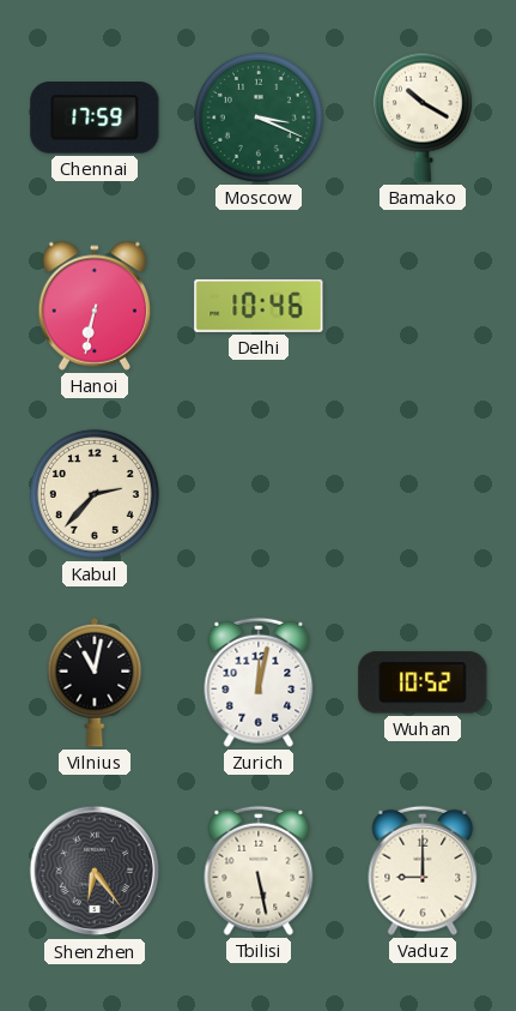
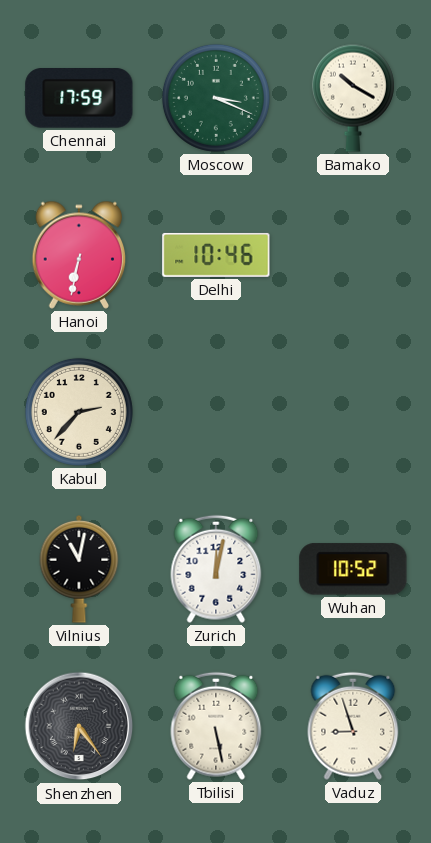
Vaduz: 9:00 -> 8:57
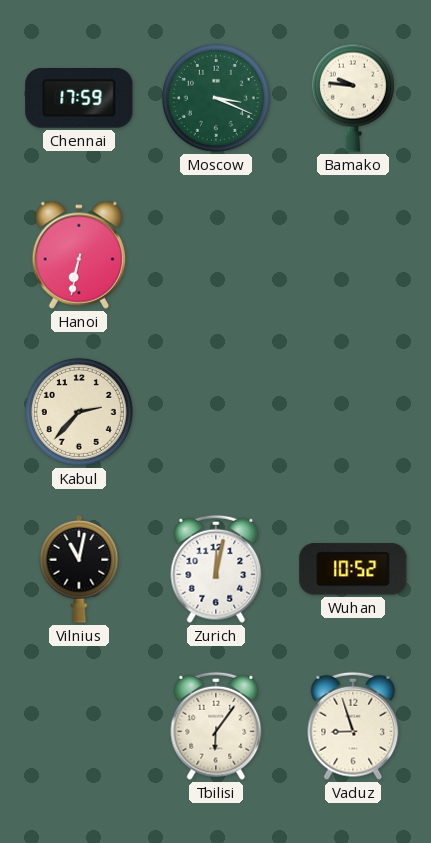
Bamako: 10:20 -> 9:46
Delhi: 10:46 -> none
Shenzhen: 6:24 -> none
Tbilisi: 5:28 -> 6:06
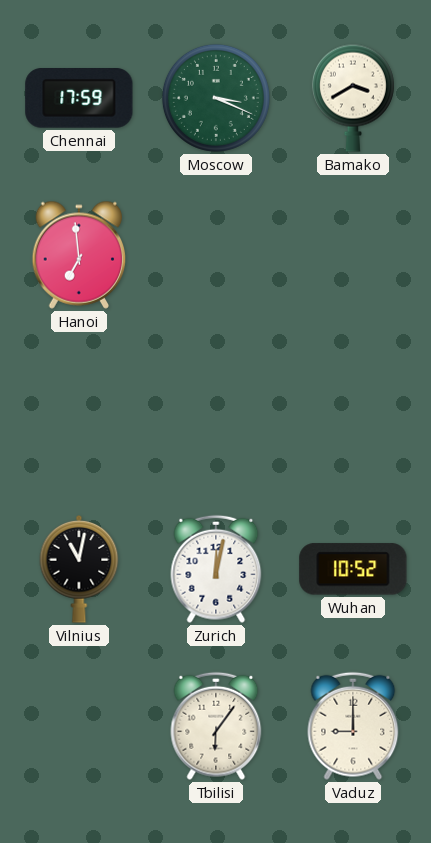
Bamako: 9:46 -> 3:40
Hanoi: 6:32 -> 6:59
Kabul: 2:37 -> none
Vaduz: 8:57 -> 9:00
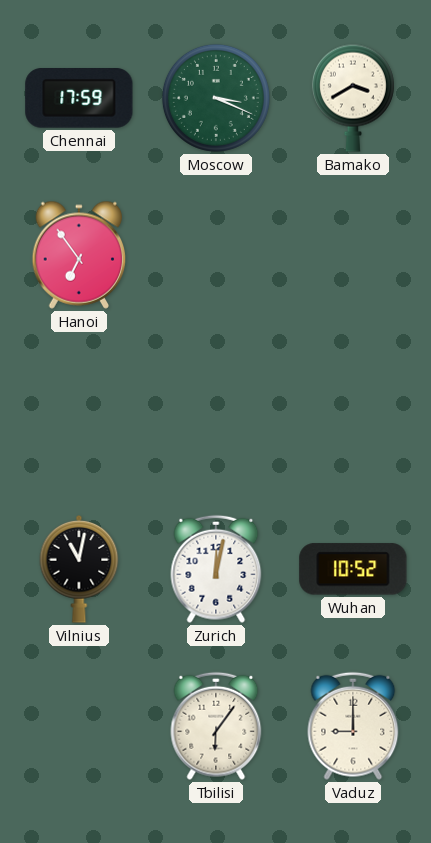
Hanoi: 6:59 -> 6:54
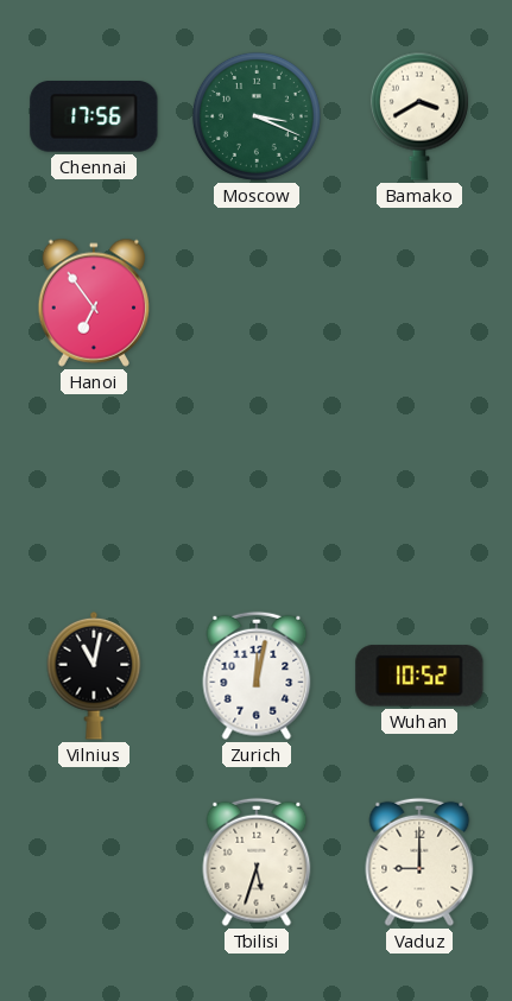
Chennai: 17:59 -> 17:56
Tbilisi: 6:06 -> 5:33
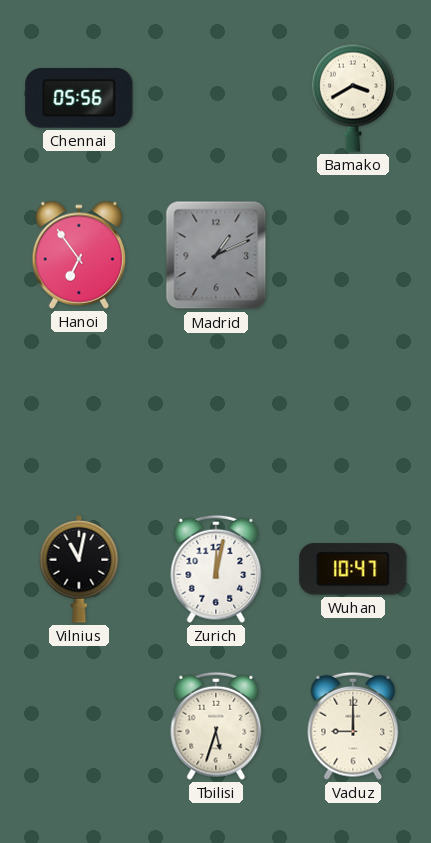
Chennai: 17:56 -> 05:56
Moscow: 3:19 -> none
Madrid: none -> 1:11
Wuhan: 10:52 -> 10:47
